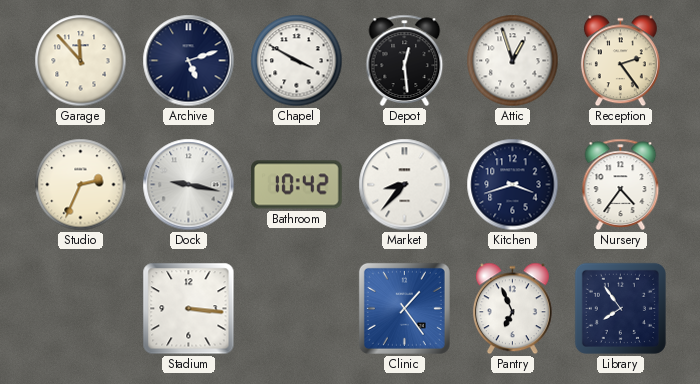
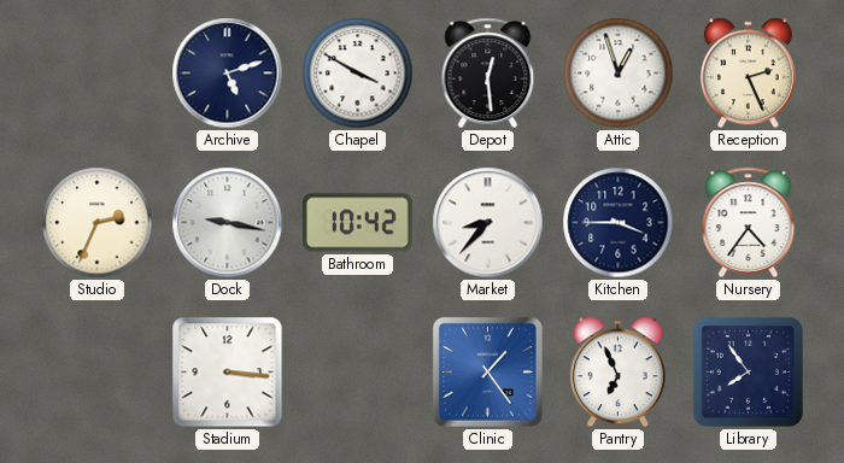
Garage: 11:53 -> none
Reception: 2:24 -> 2:26
Kitchen: 3:42 -> 3:45
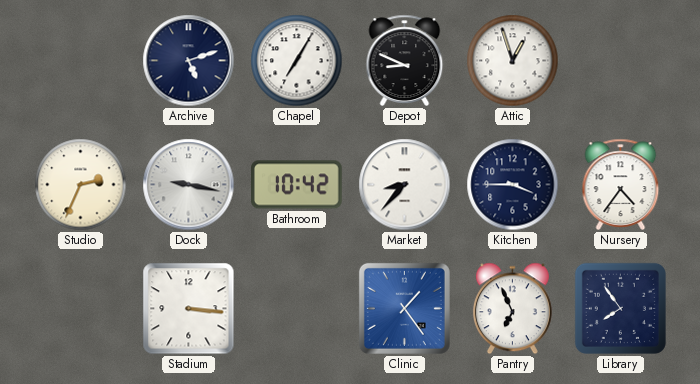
Chapel: 3:50 -> 7:05
Depot: 12:29 -> 8:49
Reception: 2:26 -> none
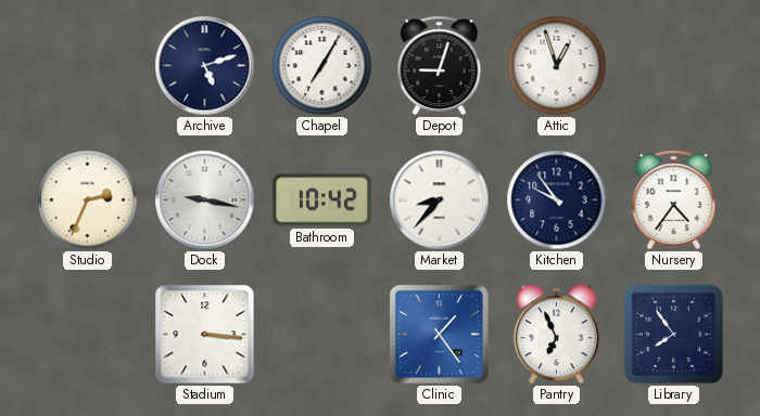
Depot: 8:49 -> 9:03
Kitchen: 3:45 -> 9:54
